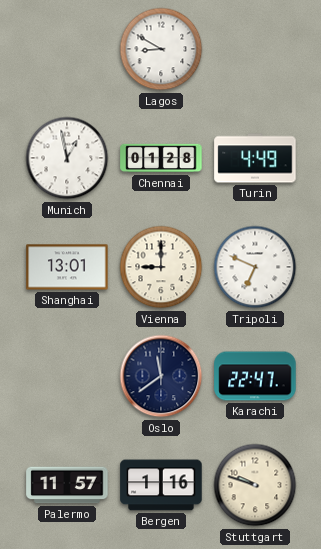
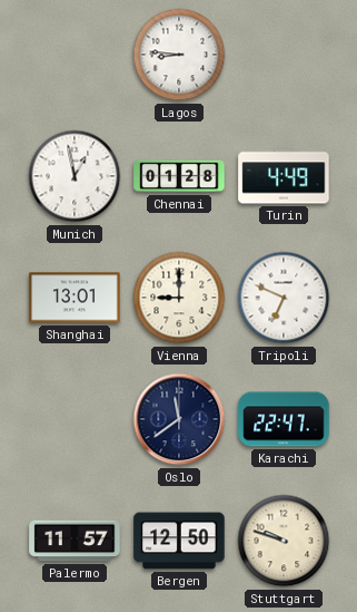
Lagos: 8:50 -> 8:46
Bergen: 1:16 -> 12:50
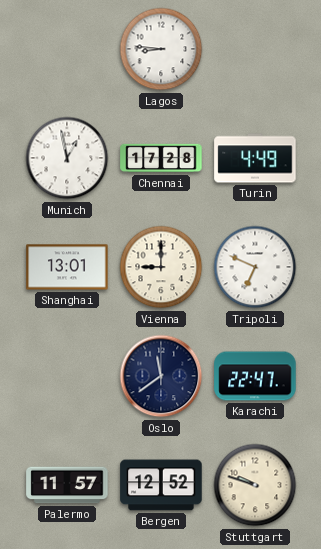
Chennai: 01:28 -> 17:28
Bergen: 12:50 -> 12:52
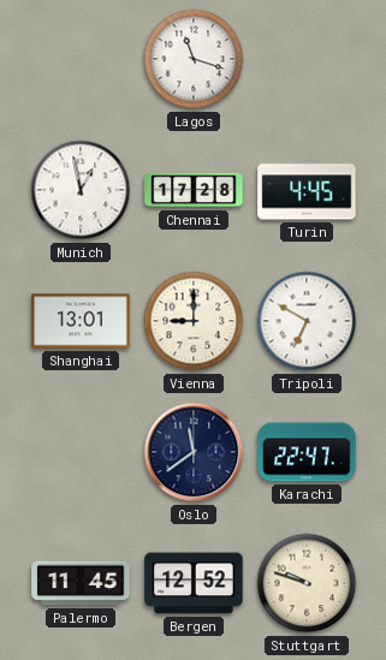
Lagos: 8:46 -> 11:18
Turin: 4:49 -> 4:45
Tripoli: 6:49 -> 6:50
Palermo: 11:57 -> 11:45
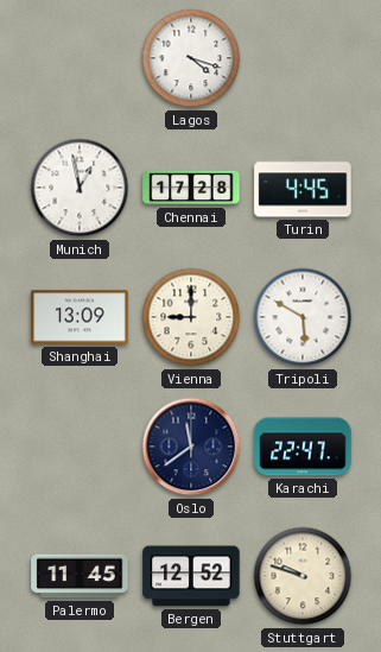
Lagos: 11:18 -> 4:18
Shanghai: 13:01 -> 13:09
Tripoli: 6:50 -> 5:50
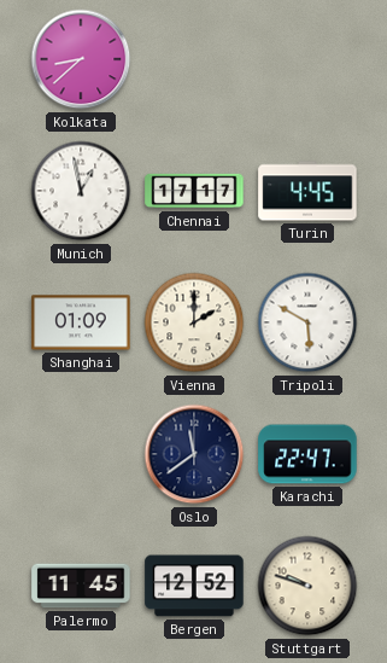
Kolkata: none -> 8:38
Lagos: 4:18 -> none
Chennai: 17:28 -> 17:17
Shanghai: 13:09 -> 01:09
Vienna: 9:00 -> 2:00
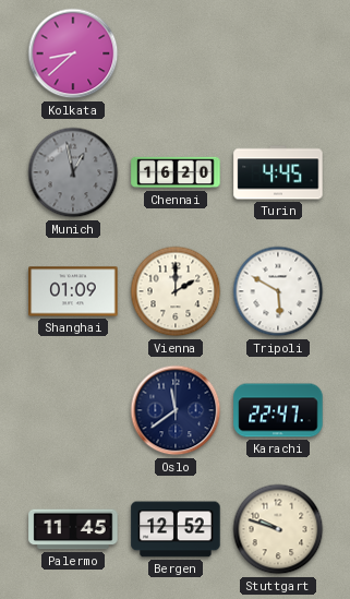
Munich dial: white -> grey
Chennai: 17:17 -> 16:20
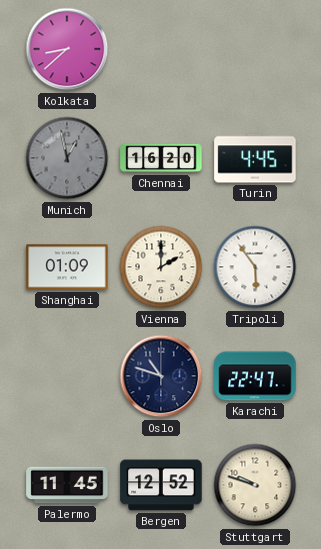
Tripoli: 5:50 -> 5:54
Oslo: 11:39 -> 10:48
